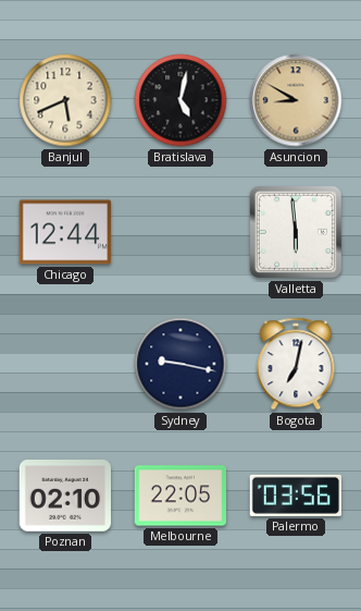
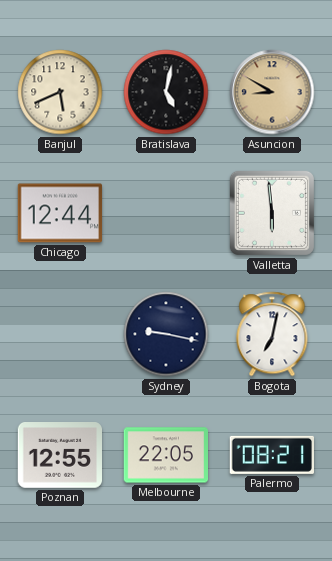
Poznan: 02:10 -> 12:55
Palermo: 03:56 -> 08:21
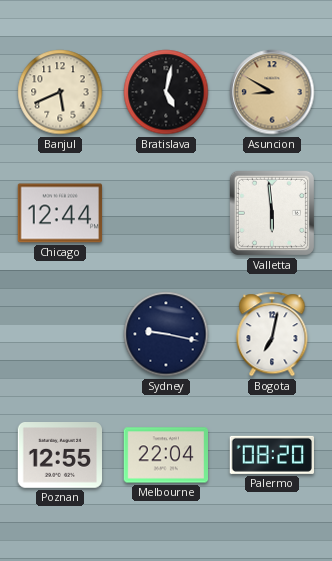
Melbourne: 22:05 -> 22:04
Palermo: 08:21 -> 08:20
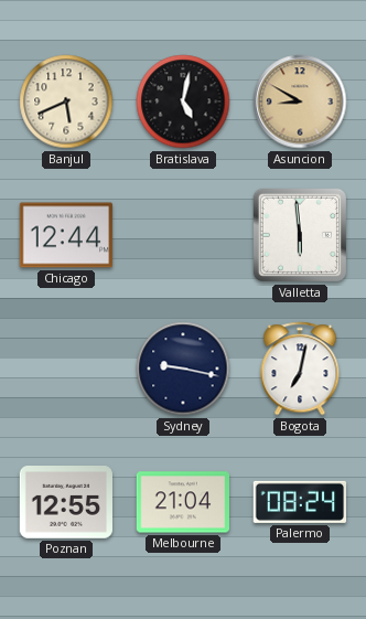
Melbourne: 22:04 -> 21:04
Palermo: 08:20 -> 08:24
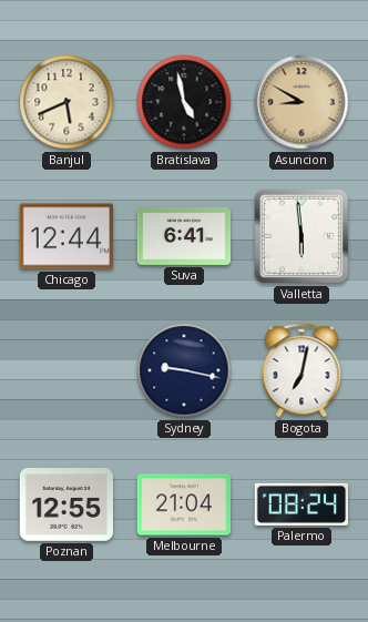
Bratislava: 5:02 -> 4:58
Suva: none -> 6:41
